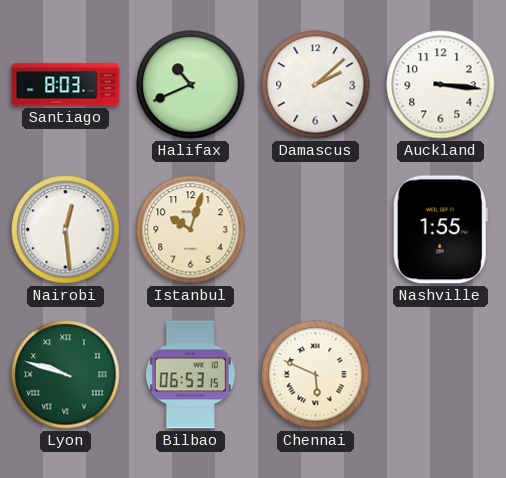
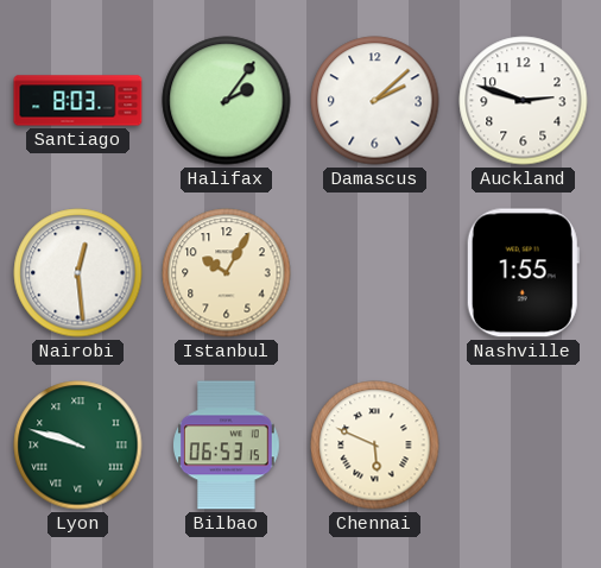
Halifax: 10:41 -> 2:06
Auckland: 3:16 -> 2:48
Istanbul: 10:03 -> 10:05
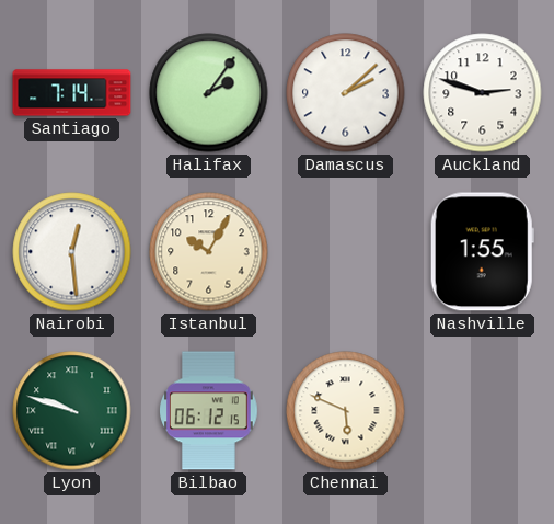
Santiago: 8:03 -> 7:14
Bilbao: 06:53 -> 06:12
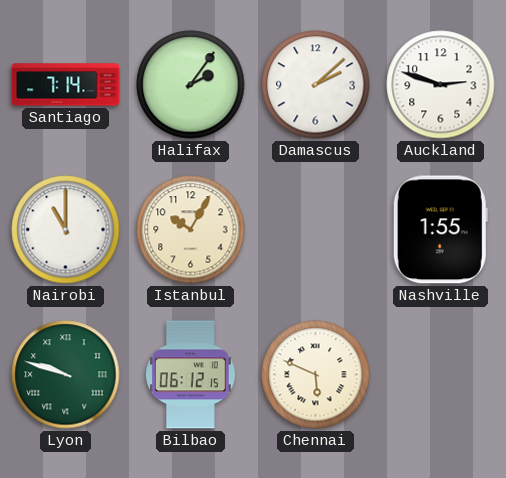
Nairobi: 12:29 -> 11:00
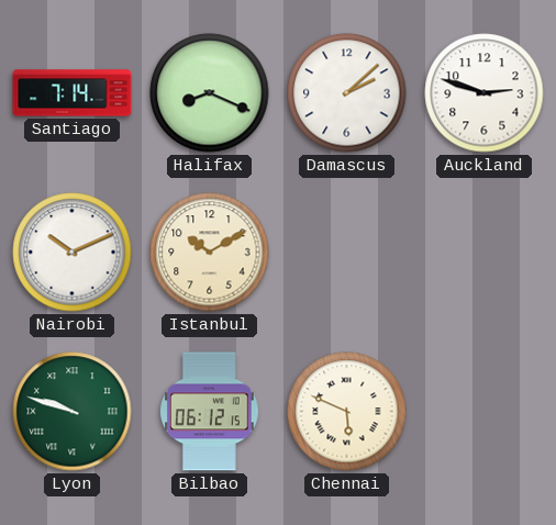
Halifax: 2:06 -> 8:19
Nairobi: 11:00 -> 10:11
Istanbul: 10:05 -> 10:10
Nashville: 1:55 -> none
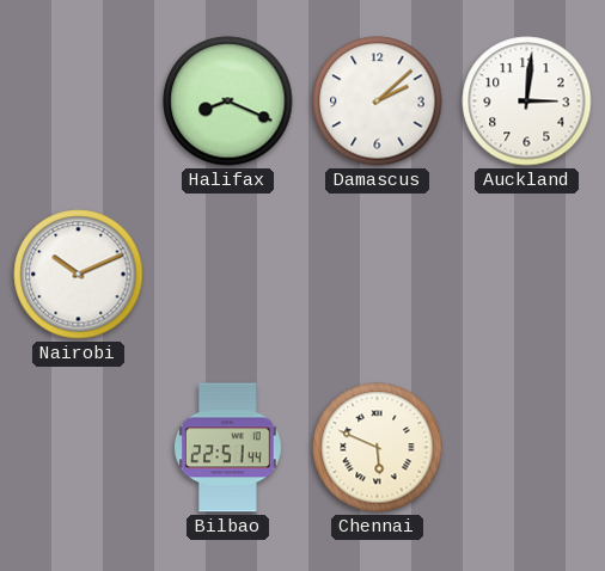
Santiago: 7:14 -> none
Auckland: 2:48 -> 3:01
Istanbul: 10:10 -> none
Lyon: 9:48 -> none
Bilbao: 06:12 -> 22:51
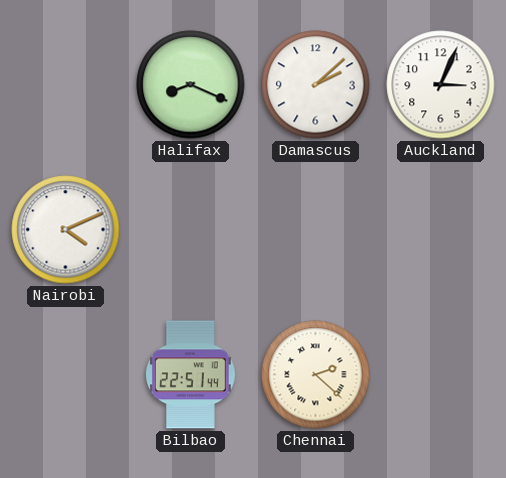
Auckland: 3:01 -> 3:04
Nairobi: 10:11 -> 4:11
Chennai: 5:49 -> 2:22
